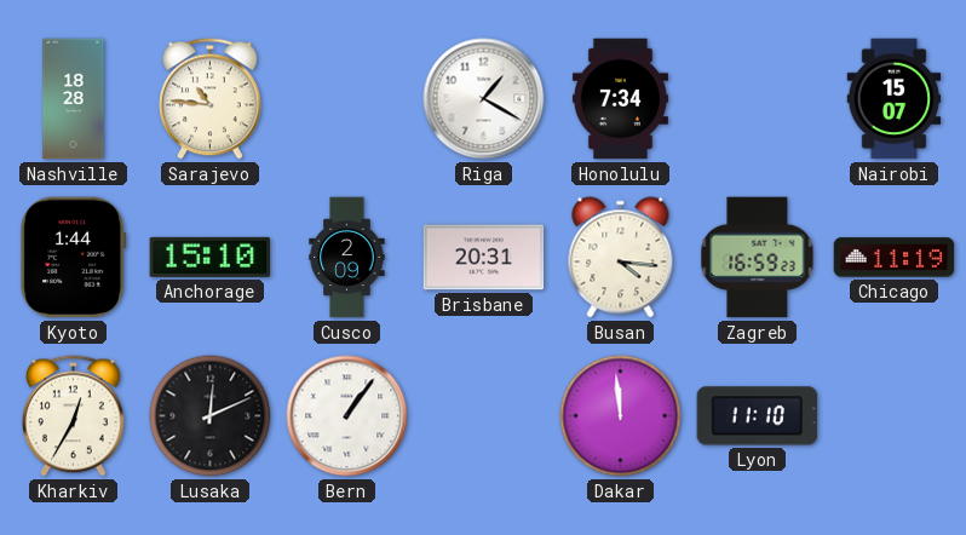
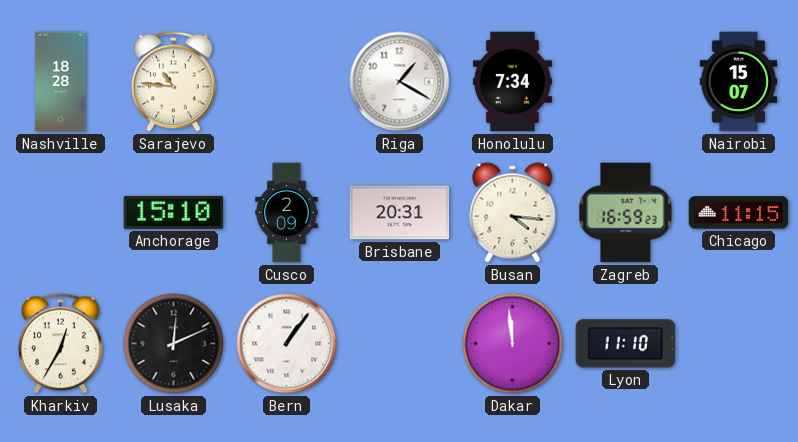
Kyoto: 1:44 -> none
Chicago: 11:19 -> 11:15
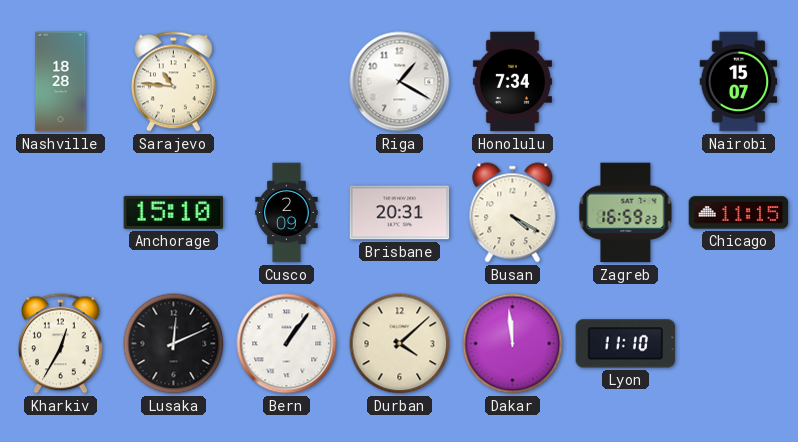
Busan: 4:16 -> 4:20
Durban: none -> 4:08
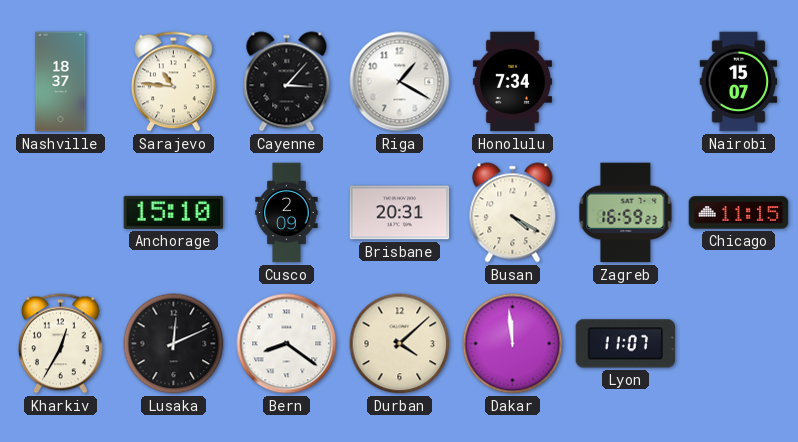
Nashville: 18:28 -> 18:37
Cayenne: none -> 3:07
Bern: 1:06 -> 8:21
Lyon: 11:10 -> 11:07
